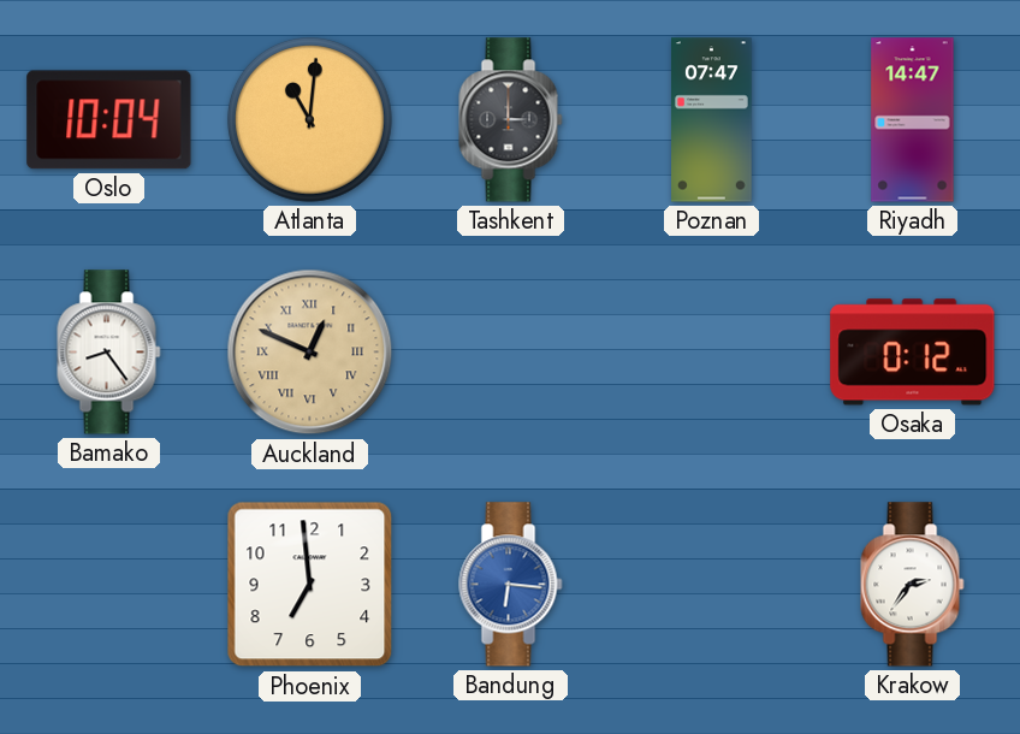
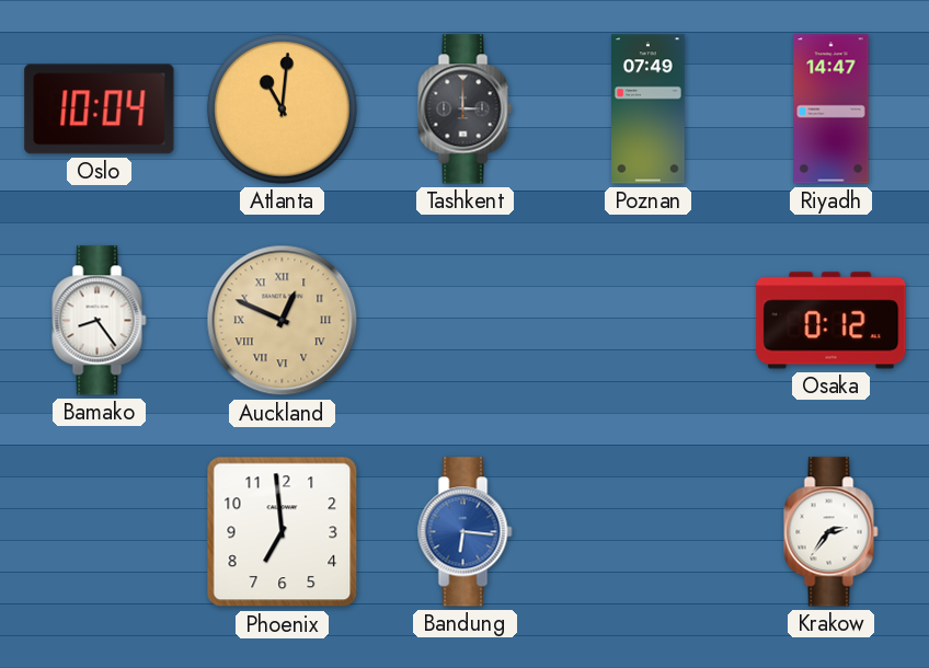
Poznan: 07:47 -> 07:49
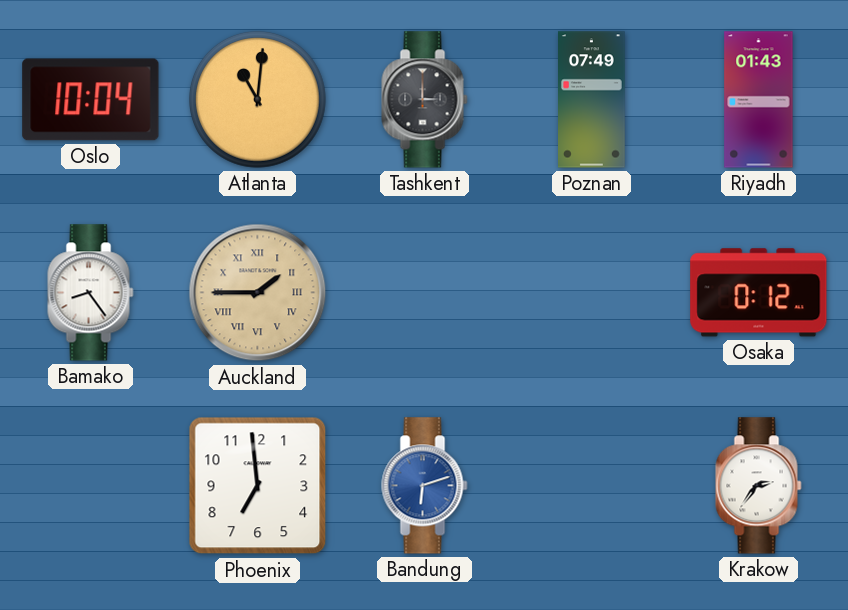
Riyadh: 14:47 -> 01:43
Auckland: 12:49 -> 1:45
Bandung: 6:16 -> 6:12
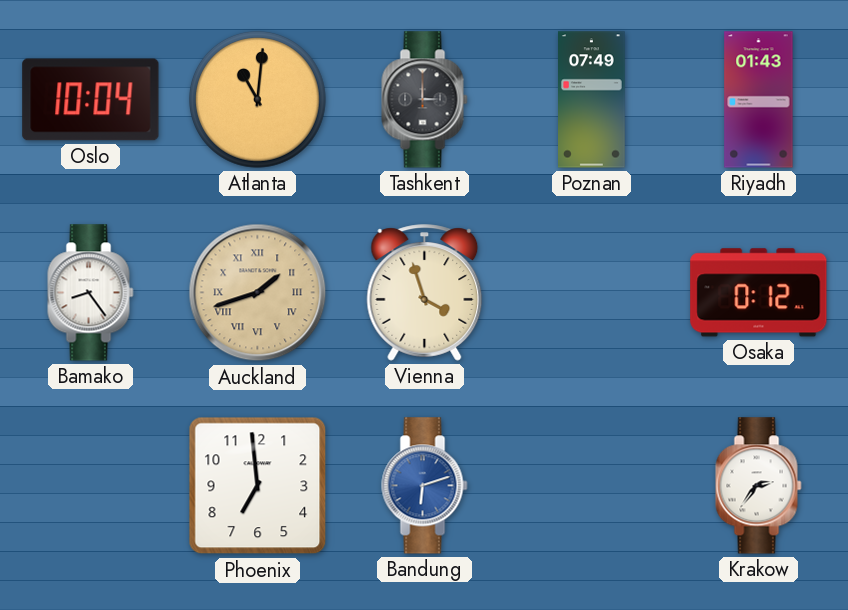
Auckland: 1:45 -> 1:42
Vienna: none -> 3:57
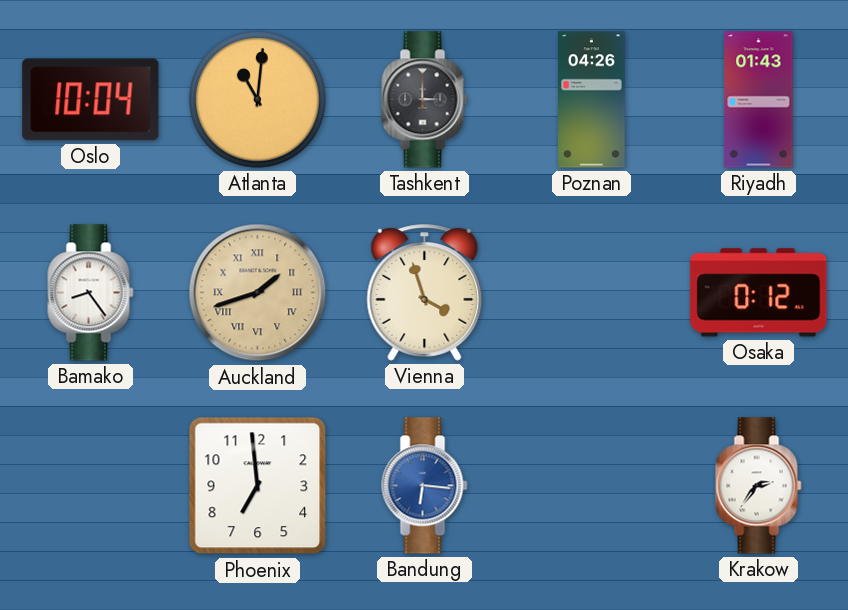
Poznan: 07:49 -> 04:26
Bandung: 6:12 -> 6:16
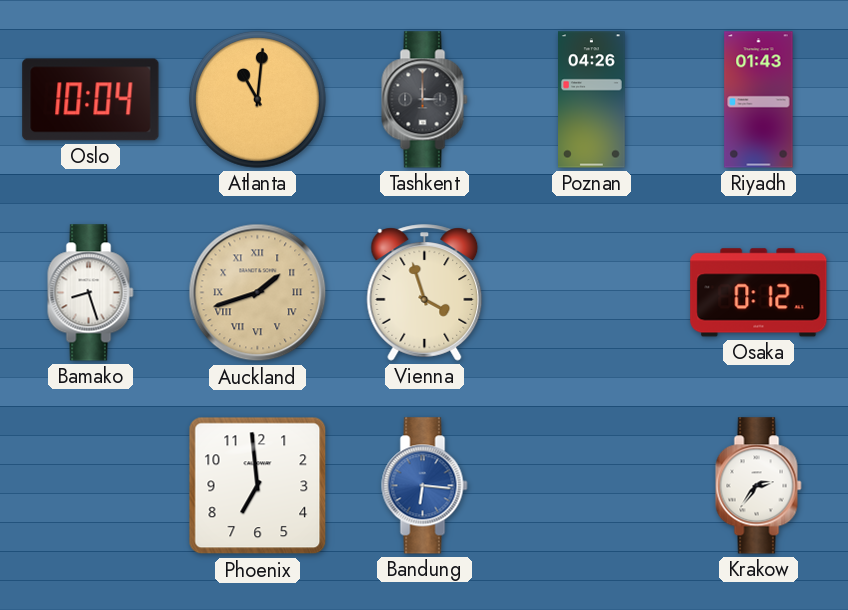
Bamako: 8:24 -> 8:27
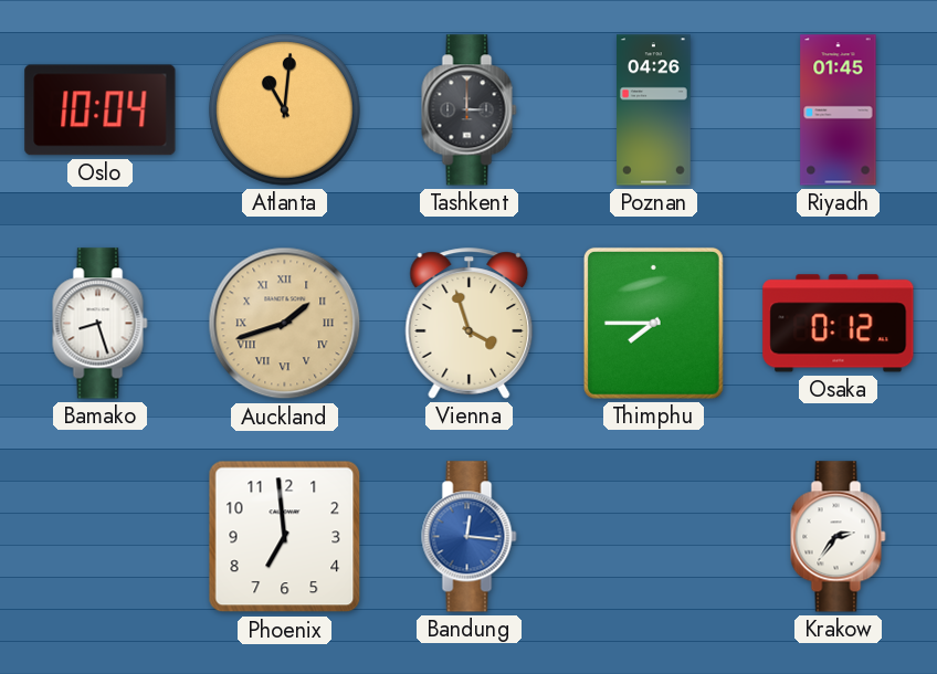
Riyadh: 01:43 -> 01:45
Thimphu: none -> 7:45
Bandung: 6:16 -> 12:16
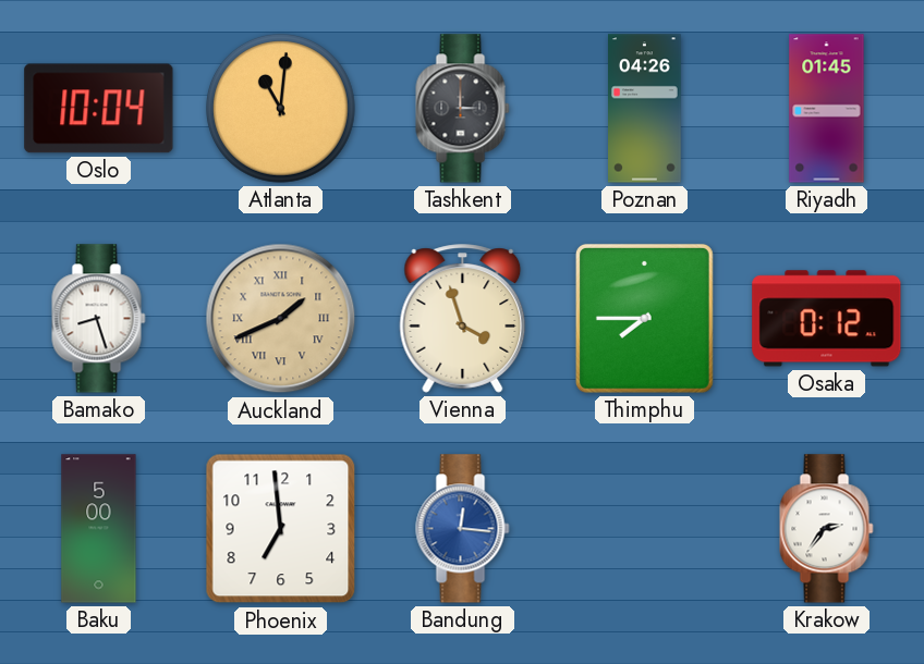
Auckland: 1:42 -> 1:41
Baku: none -> 5:00
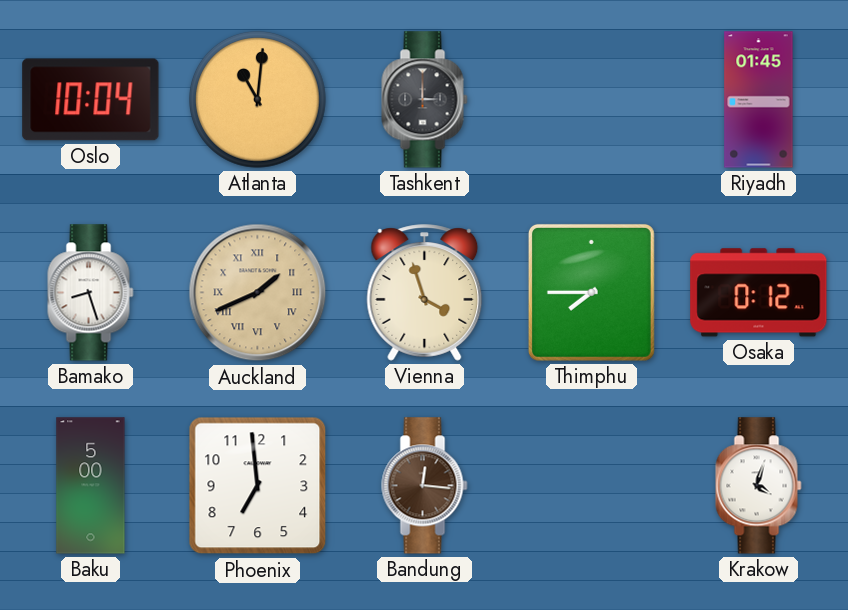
Poznan: 04:26 -> none
Bandung dial: blue -> brown
Krakow: 2:36 -> 4:03
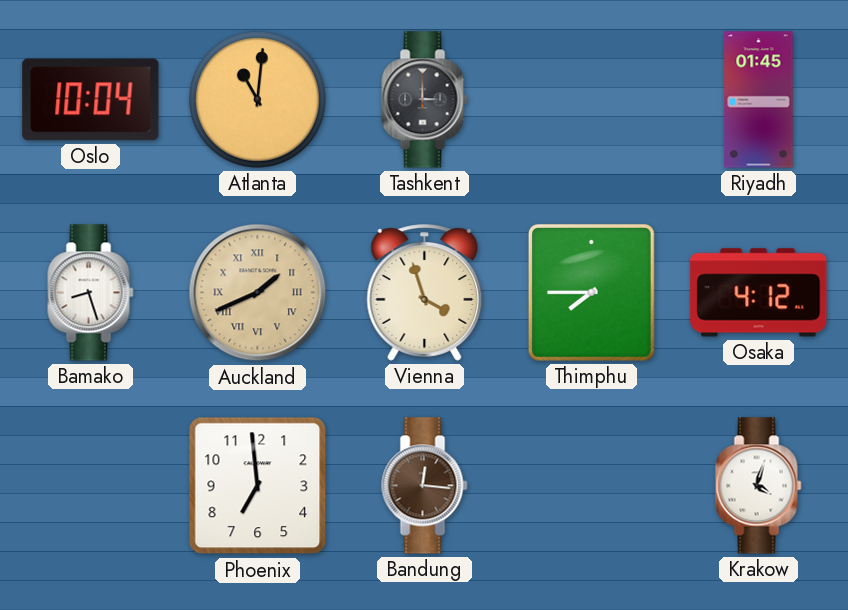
Osaka: 0:12 -> 4:12
Baku: 5:00 -> none
